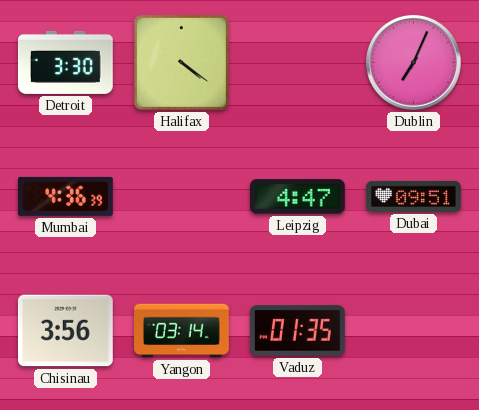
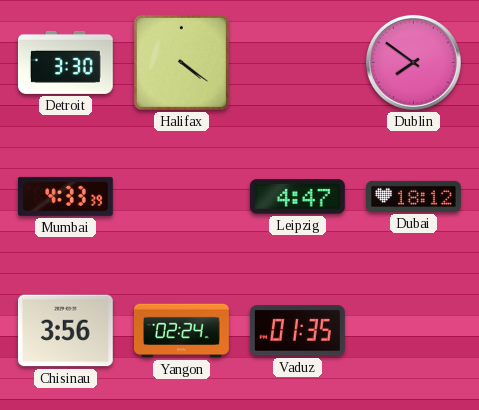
Dublin: 7:04 -> 7:51
Mumbai: 4:36 -> 4:33
Dubai: 09:51 -> 18:12
Yangon: 03:14 -> 02:24
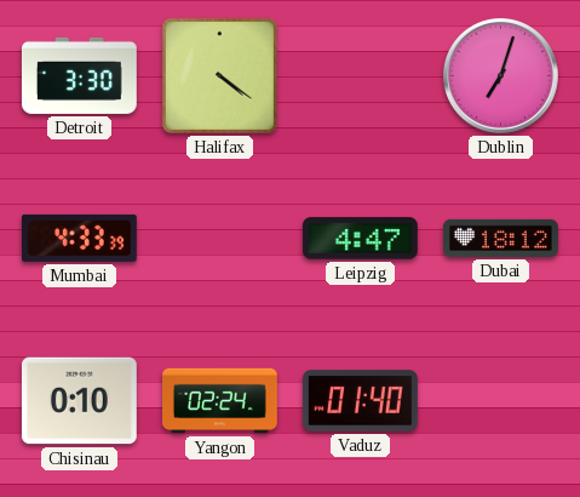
Dublin: 7:51 -> 7:03
Chisinau: 3:56 -> 0:10
Vaduz: 01:35 -> 01:40
